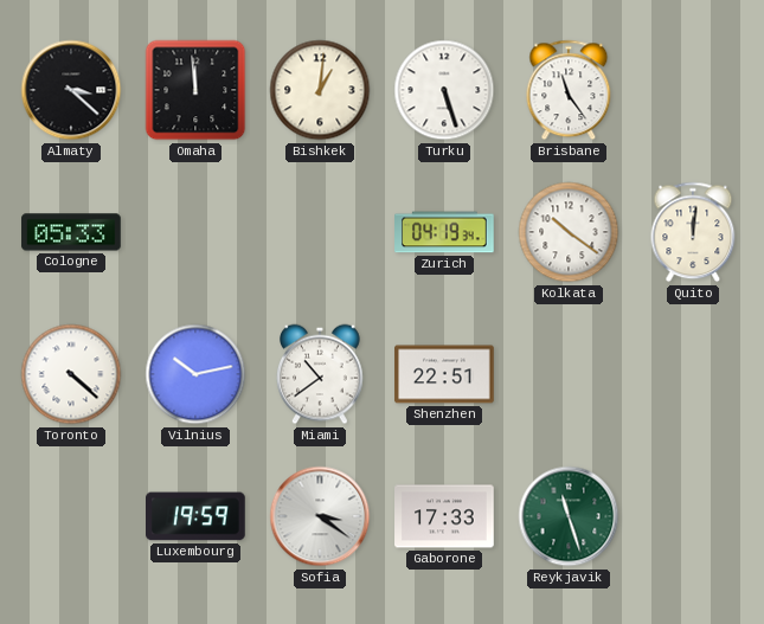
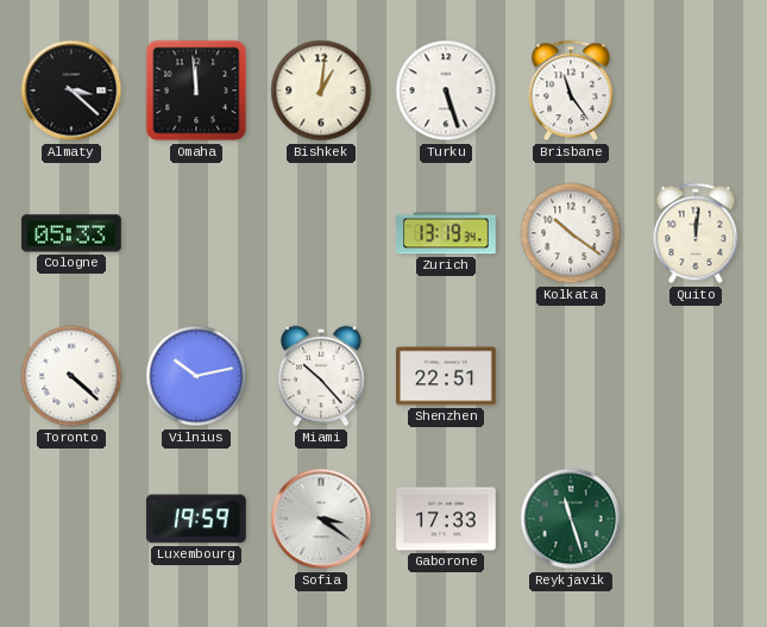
Zurich: 04:19 -> 13:19
Miami: 10:39 -> 10:23
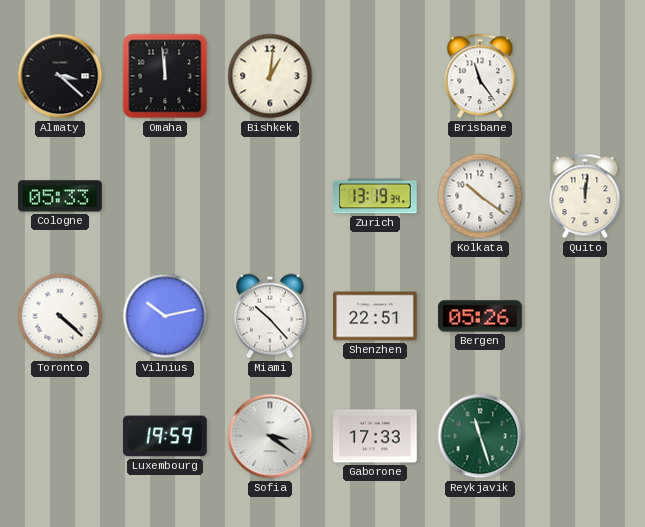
Turku: 5:27 -> none
Bergen: none -> 05:26
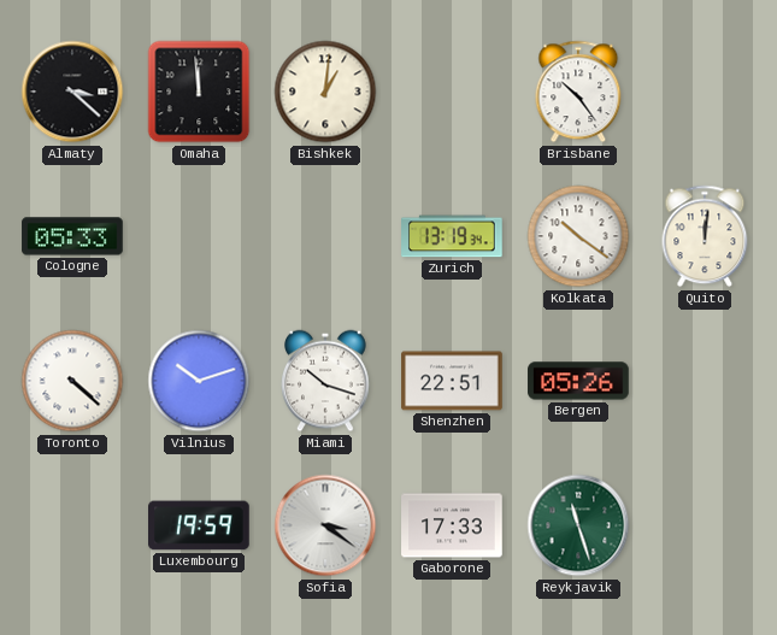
Brisbane: 11:24 -> 10:24
Vilnius: 10:13 -> 10:12
Miami: 10:23 -> 10:18
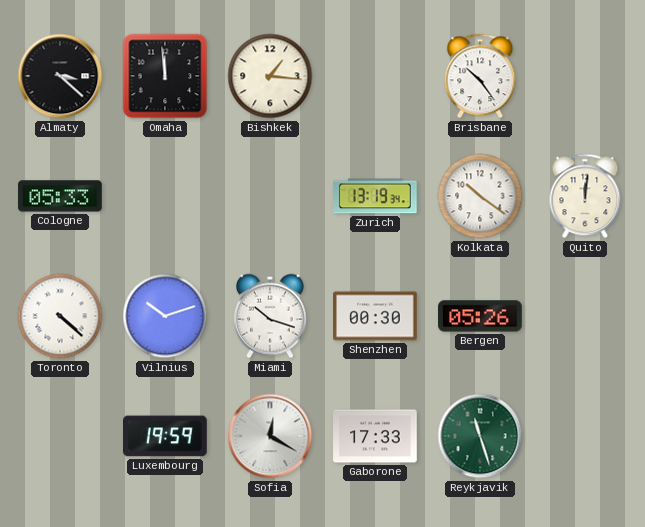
Bishkek: 1:01 -> 1:16
Shenzhen: 22:51 -> 00:30
Sofia: 3:21 -> 12:20
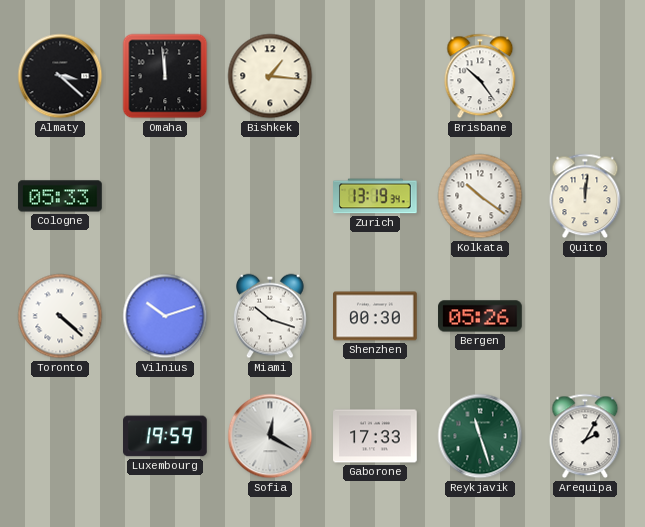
Arequipa: none -> 2:05
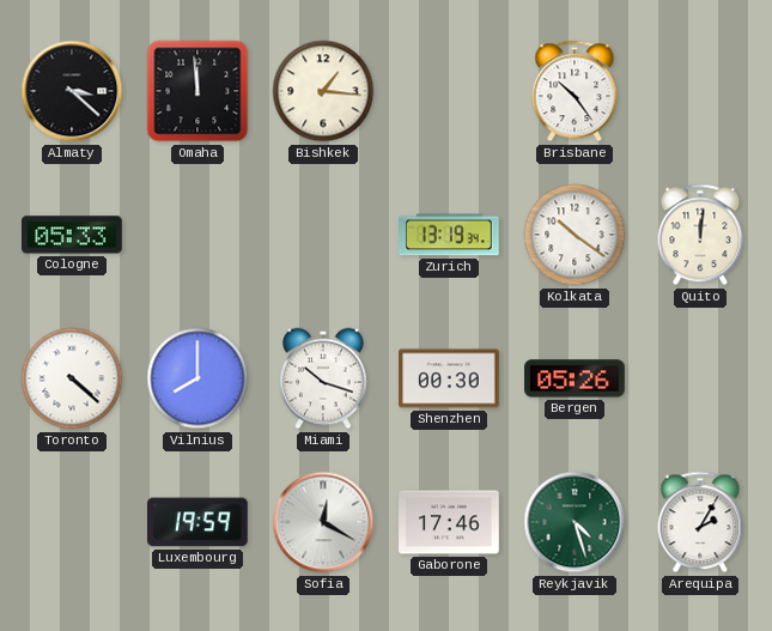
Vilnius: 10:12 -> 8:00
Gaborone: 17:33 -> 17:46
Reykjavik: 11:27 -> 4:27
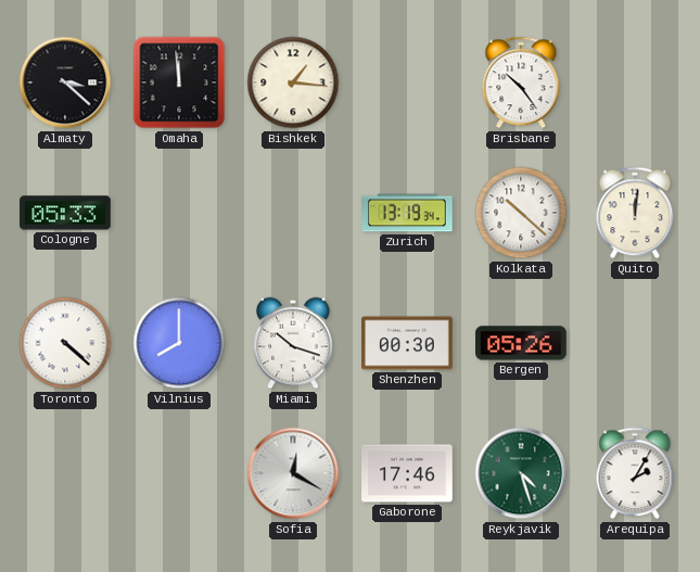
Kolkata: 10:21 -> 10:22
Luxembourg: 19:59 -> none
